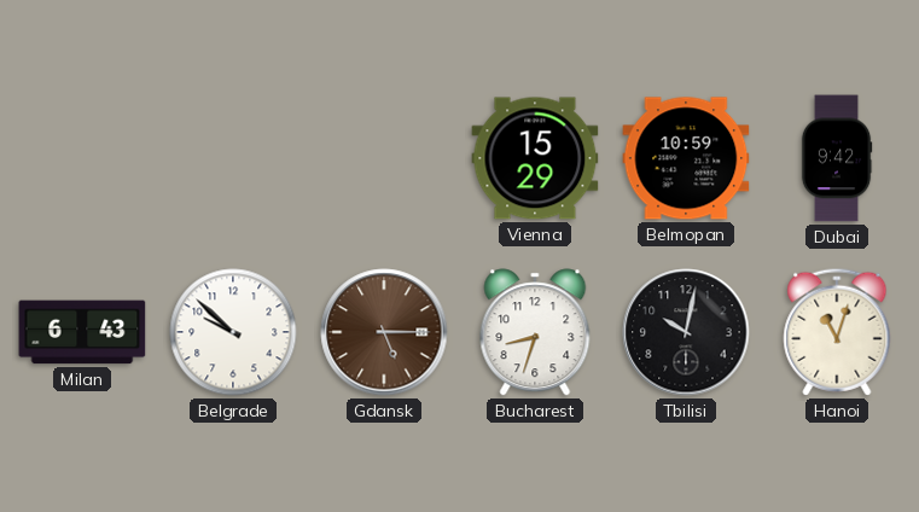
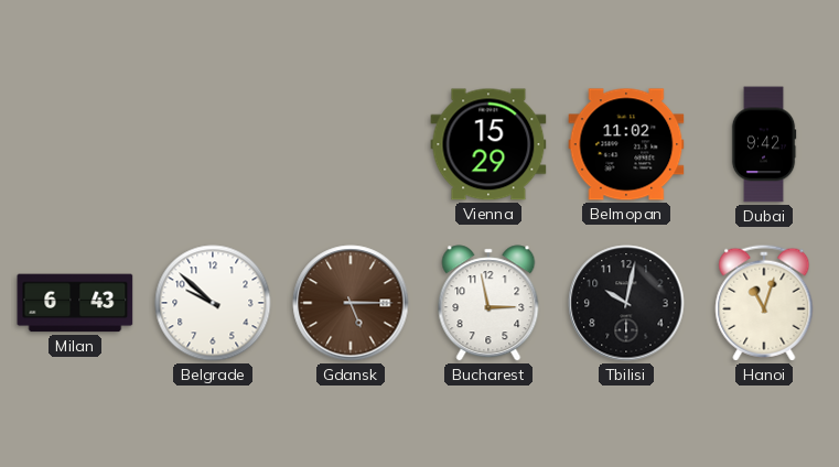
Belmopan: 10:59 -> 11:02
Bucharest: 8:33 -> 2:58
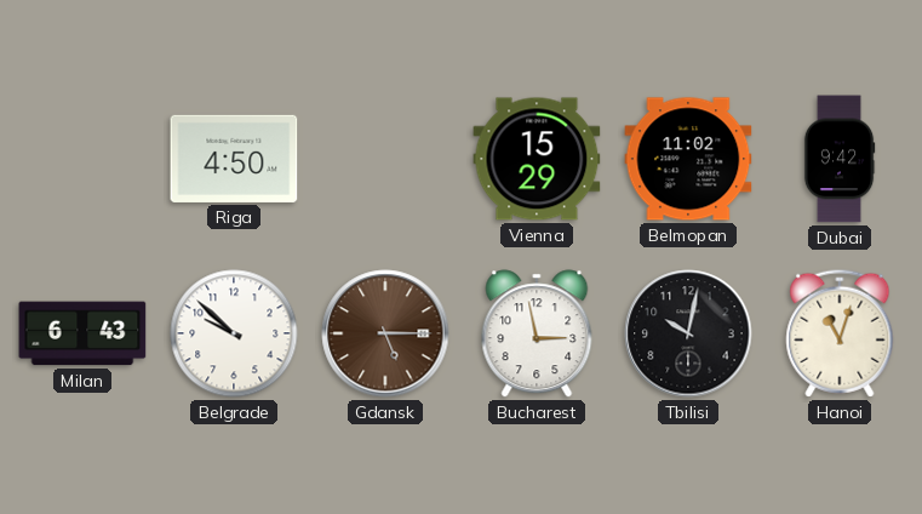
Riga: none -> 4:50
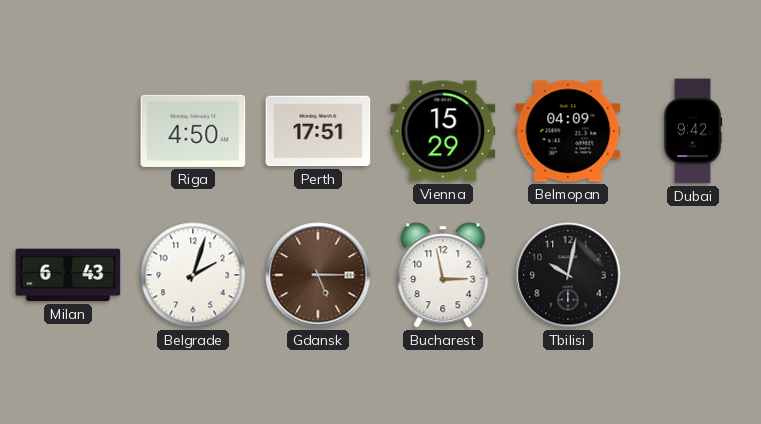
Perth: none -> 17:51
Belmopan: 11:02 -> 04:09
Belgrade: 9:52 -> 2:03
Hanoi: 11:03 -> none
